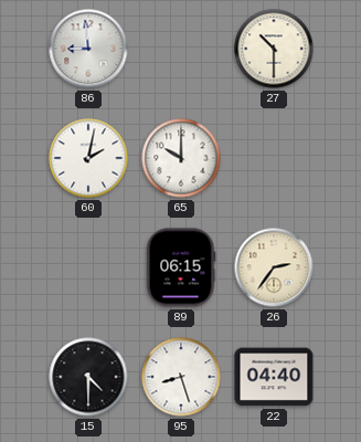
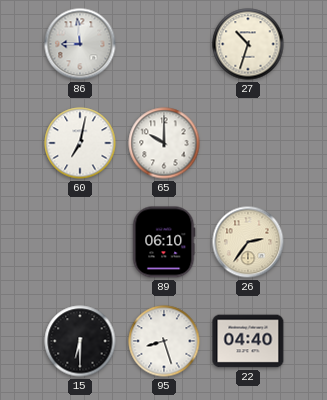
27: 10:30 -> 10:33
60: 2:02 -> 7:02
89: 06:15 -> 06:10
15: 4:30 -> 6:30
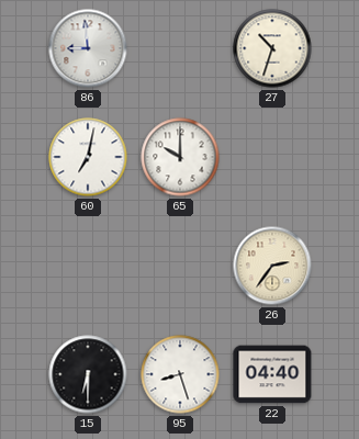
89: 06:10 -> none
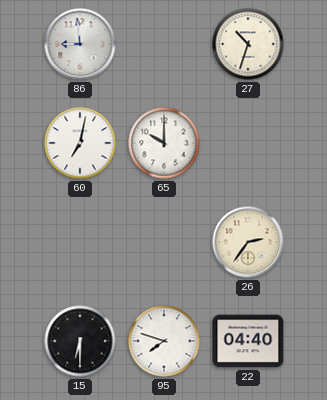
95: 8:27 -> 7:48
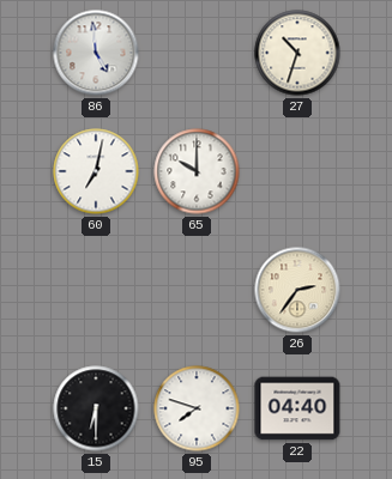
86: 8:59 -> 4:59
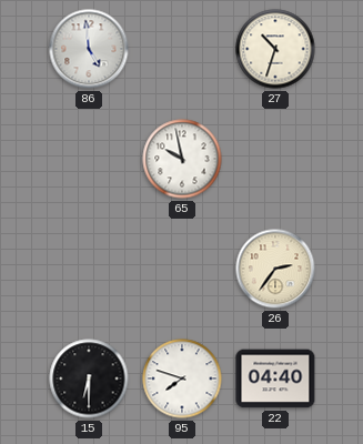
60: 7:02 -> none
65: 10:00 -> 9:58
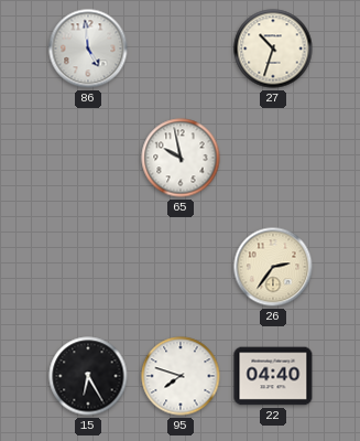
15: 6:30 -> 6:25
